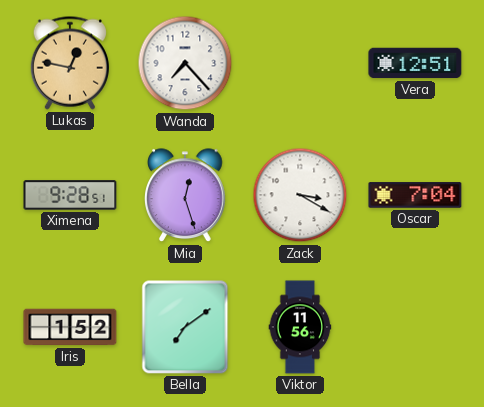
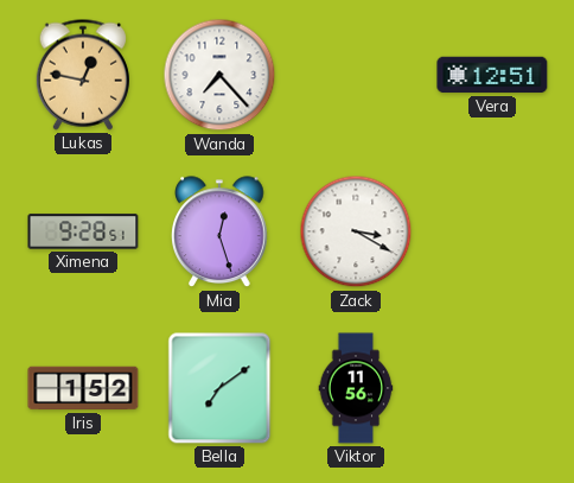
Oscar: 7:04 -> none
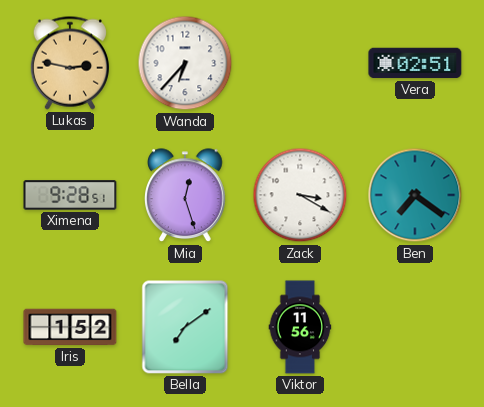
Lukas: 12:47 -> 2:47
Wanda: 7:23 -> 6:37
Vera: 12:51 -> 02:51
Ben: none -> 7:21
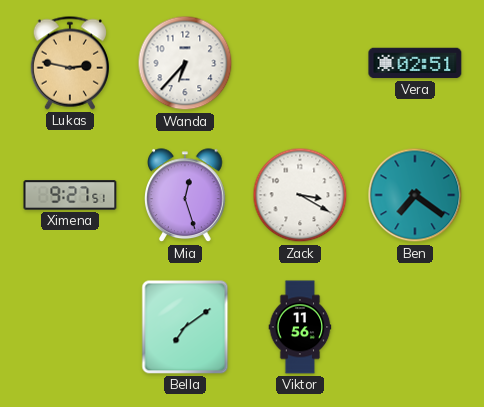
Ximena: 9:28 -> 9:27
Iris: 1:52 -> none
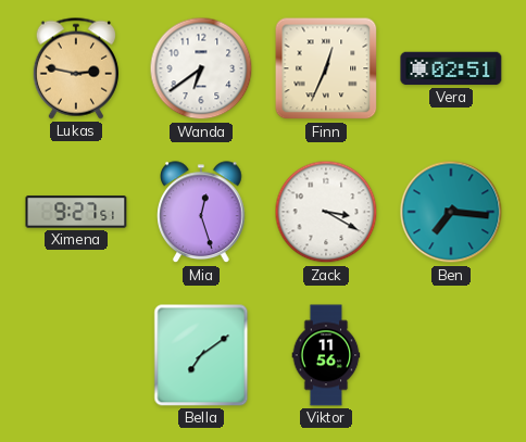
Wanda: 6:37 -> 6:39
Finn: none -> 12:34
Ben: 7:21 -> 7:16
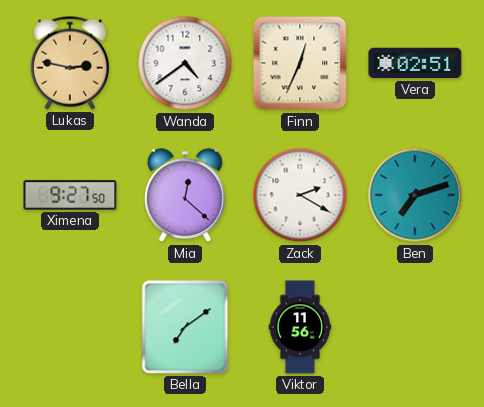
Wanda: 6:39 -> 4:39
Ximena: 9:27:51 -> 9:27:50
Mia: 12:27 -> 12:22
Zack: 3:20 -> 2:20
Ben: 7:16 -> 7:12
